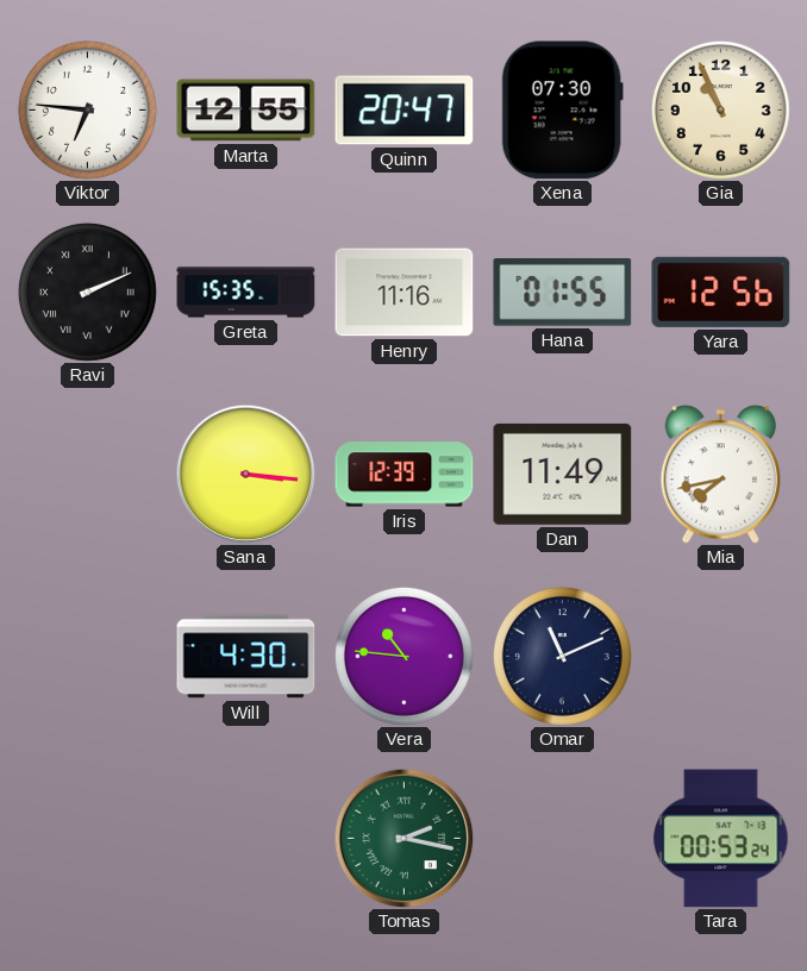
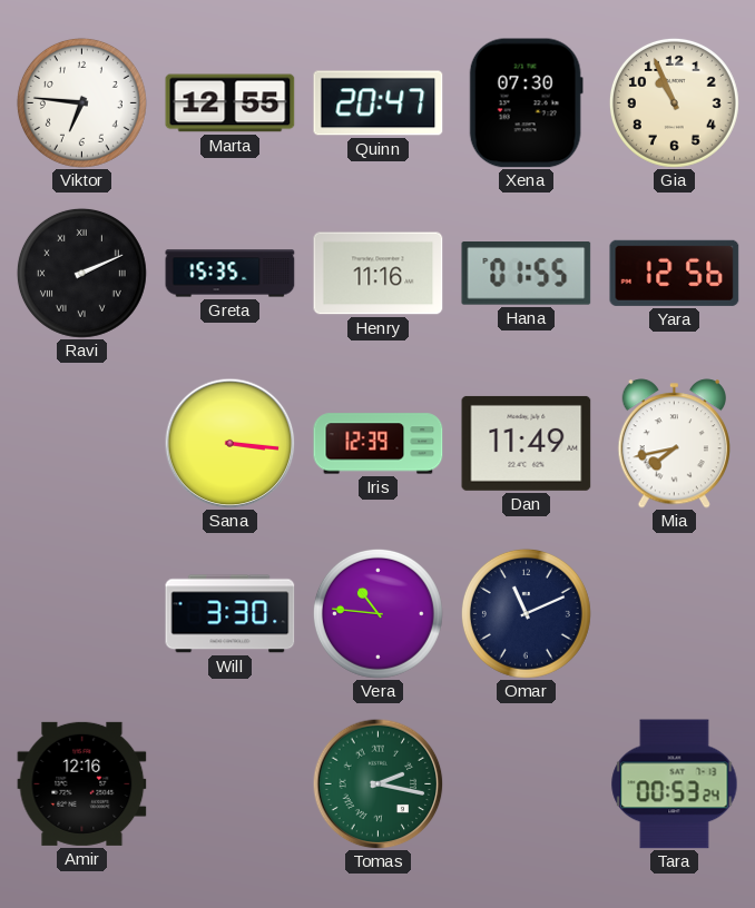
Will: 4:30 -> 3:30
Amir: none -> 12:16
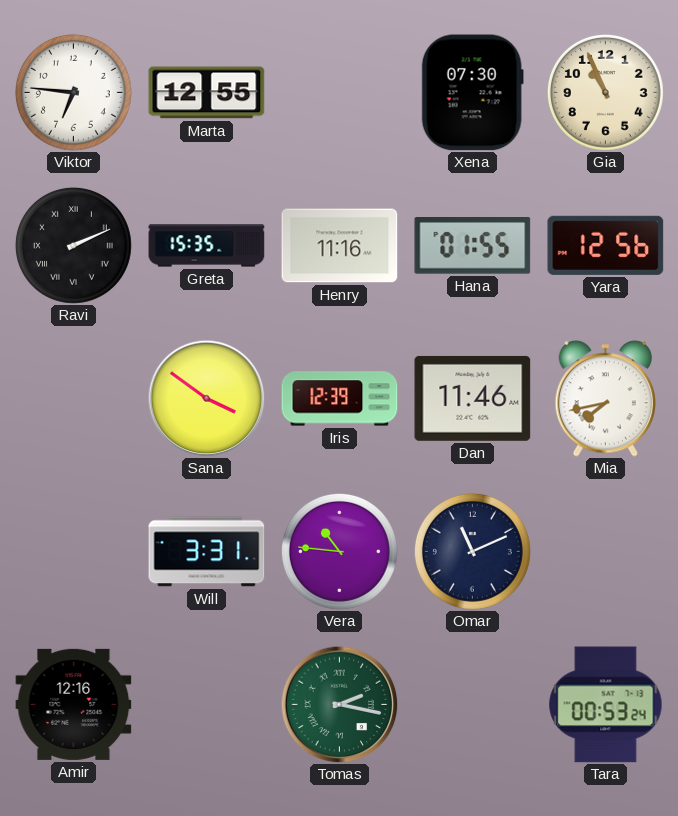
Quinn: 20:47 -> none
Sana: 3:16 -> 3:51
Dan: 11:49 -> 11:46
Will: 3:30 -> 3:31
